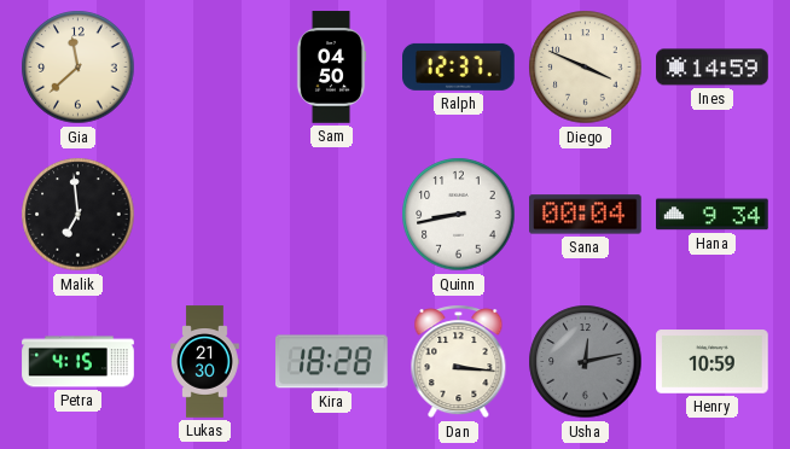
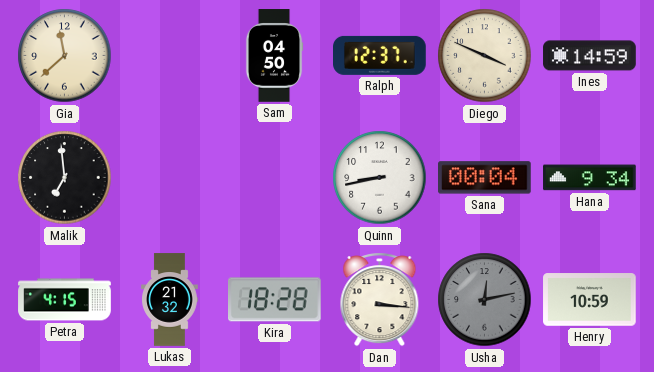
Lukas: 21:30 -> 21:32
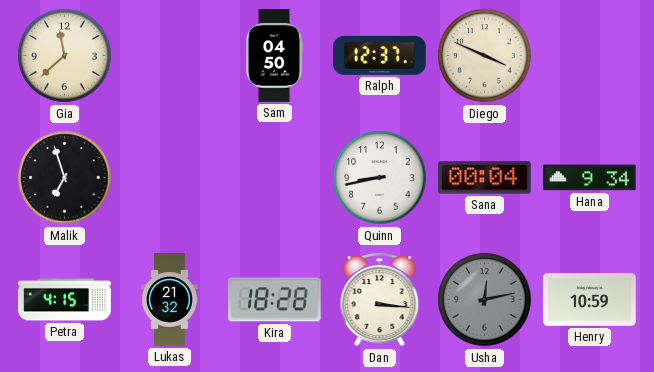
Ines: 14:59 -> none
Malik: 6:59 -> 6:57
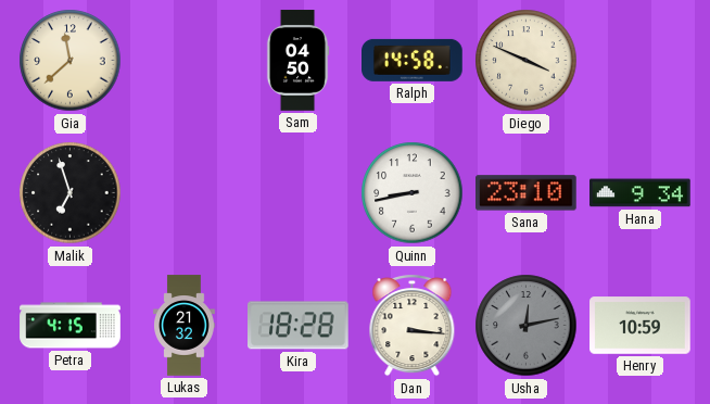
Ralph: 12:37 -> 14:58
Sana: 00:04 -> 23:10
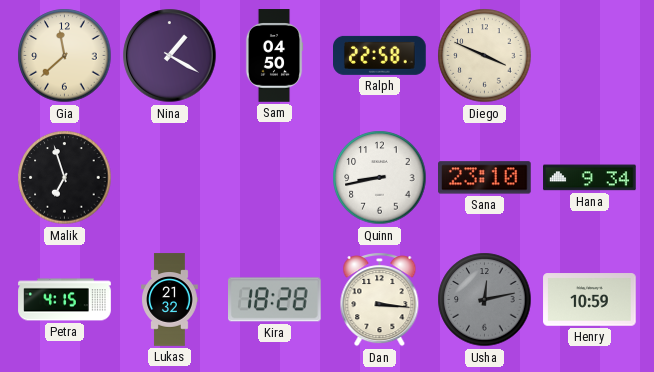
Nina: none -> 1:20
Ralph: 14:58 -> 22:58
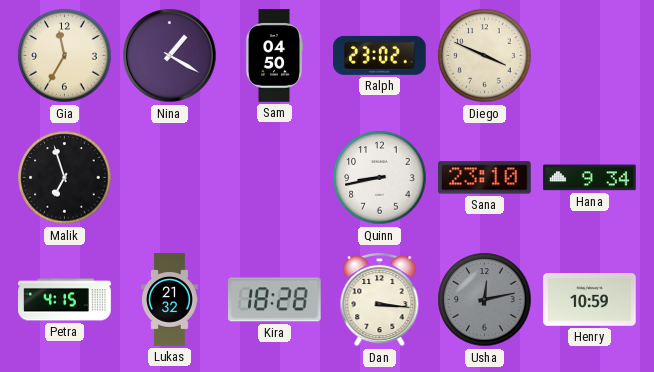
Gia: 11:38 -> 11:35
Ralph: 22:58 -> 23:02
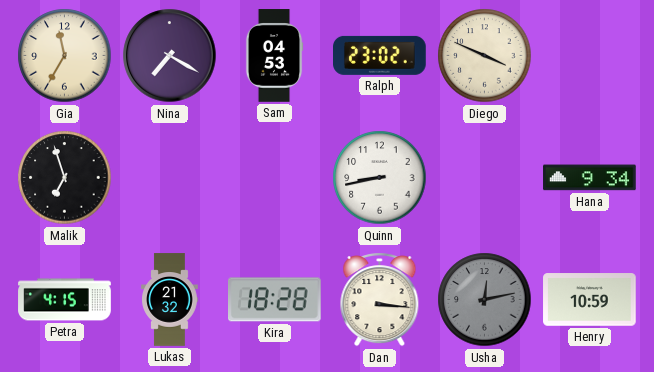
Nina: 1:20 -> 7:20
Sam: 04:50 -> 04:53
Sana: 23:10 -> none
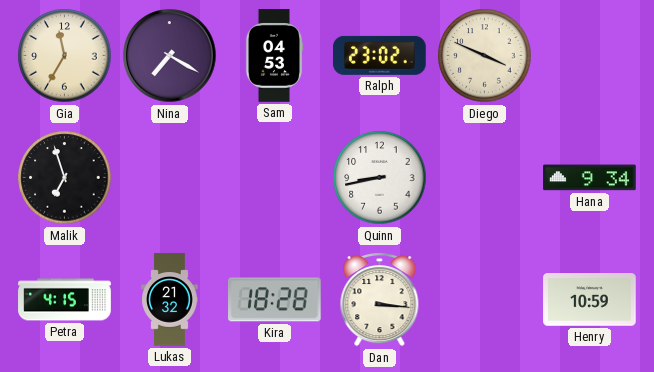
Usha: 12:13 -> none
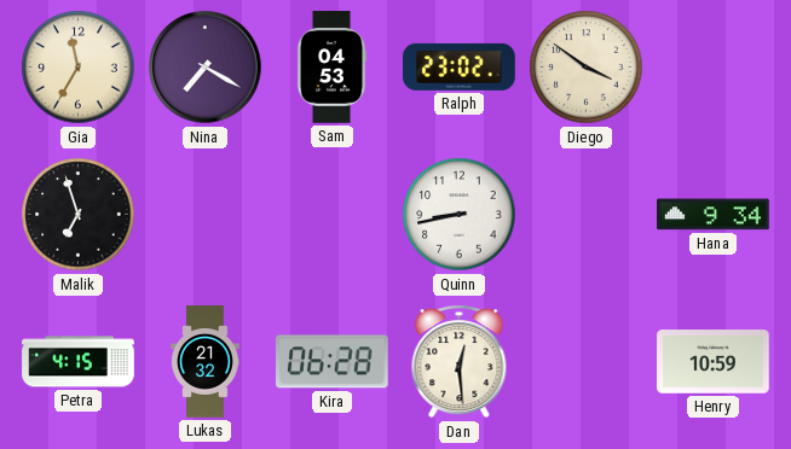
Diego: 3:49 -> 3:51
Kira: 18:28 -> 06:28
Dan: 3:16 -> 12:29
